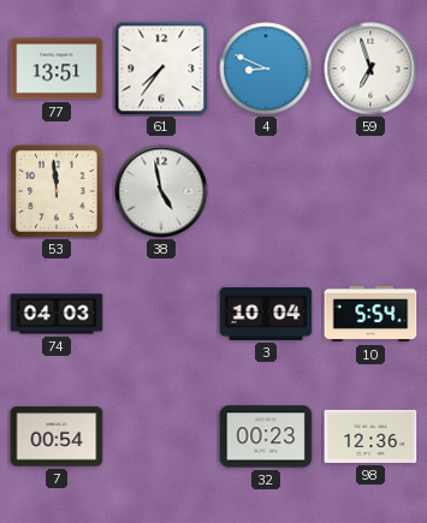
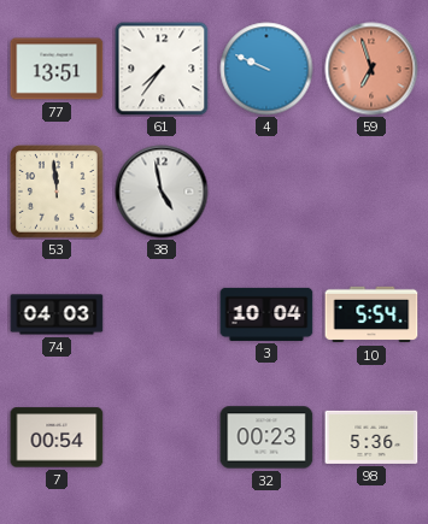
4: 8:49 -> 9:49
59 dial: white -> salmon
98: 12:36 -> 5:36
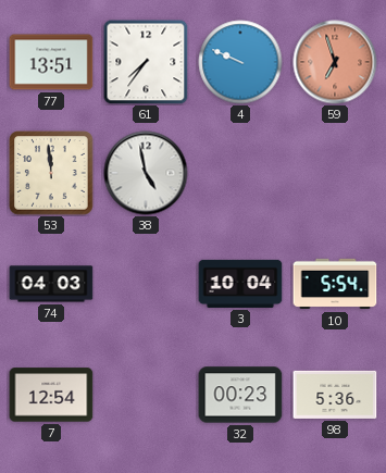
7: 00:54 -> 12:54
